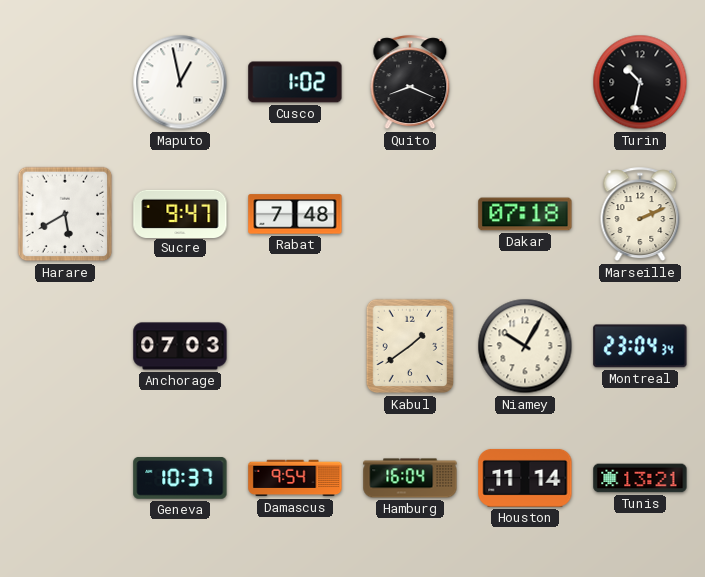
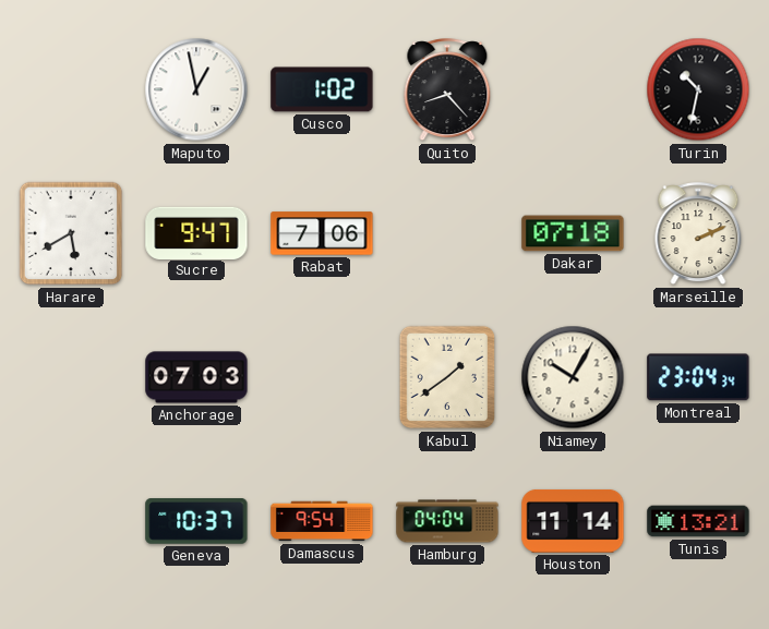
Quito: 8:19 -> 8:23
Rabat: 7:48 -> 7:06
Hamburg: 16:04 -> 04:04
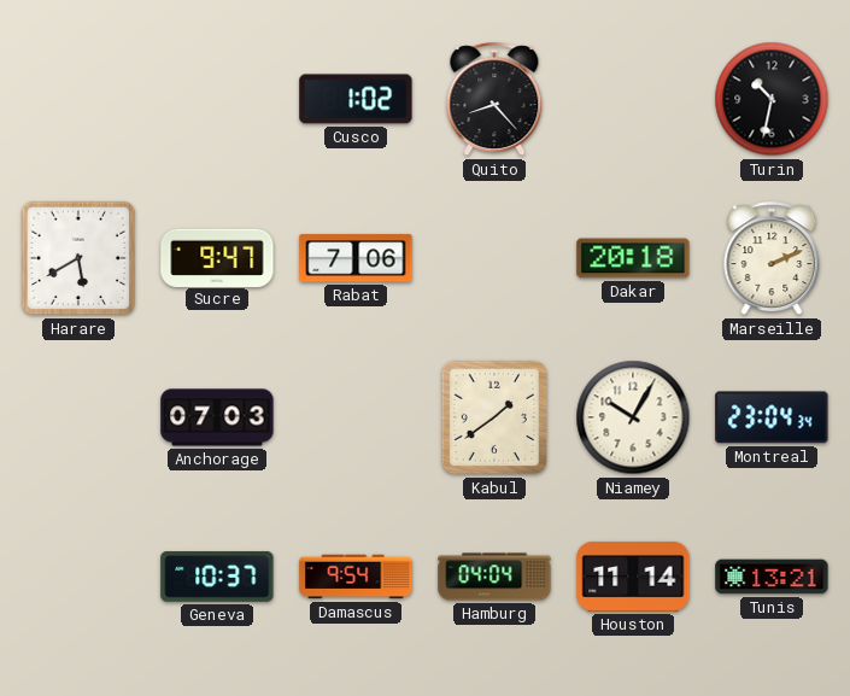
Maputo: 12:58 -> none
Dakar: 07:18 -> 20:18
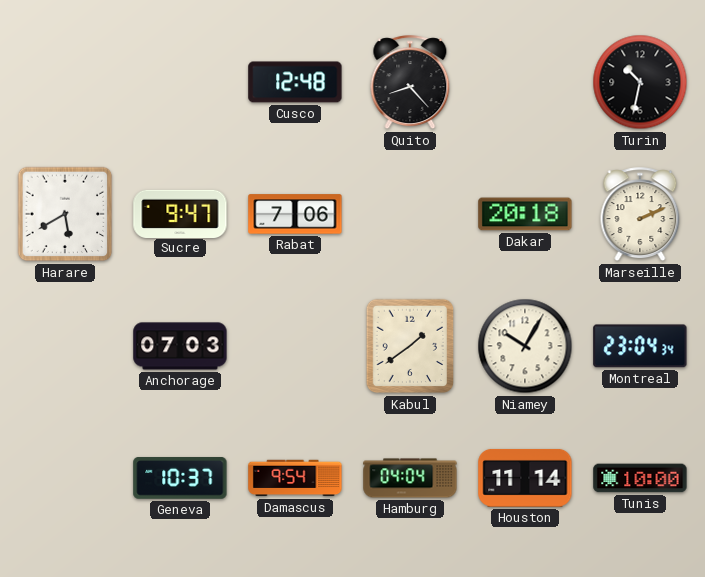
Cusco: 1:02 -> 12:48
Tunis: 13:21 -> 10:00
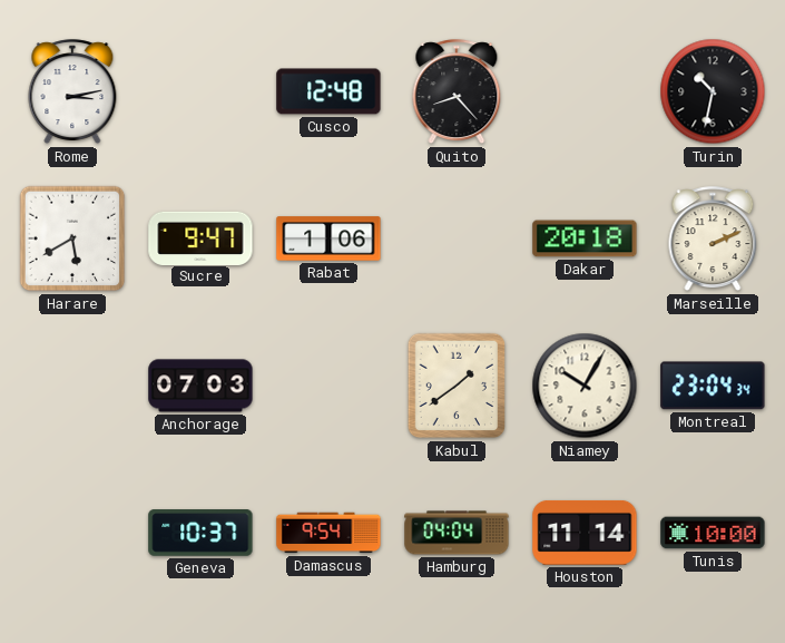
Rome: none -> 3:13
Rabat: 7:06 -> 1:06
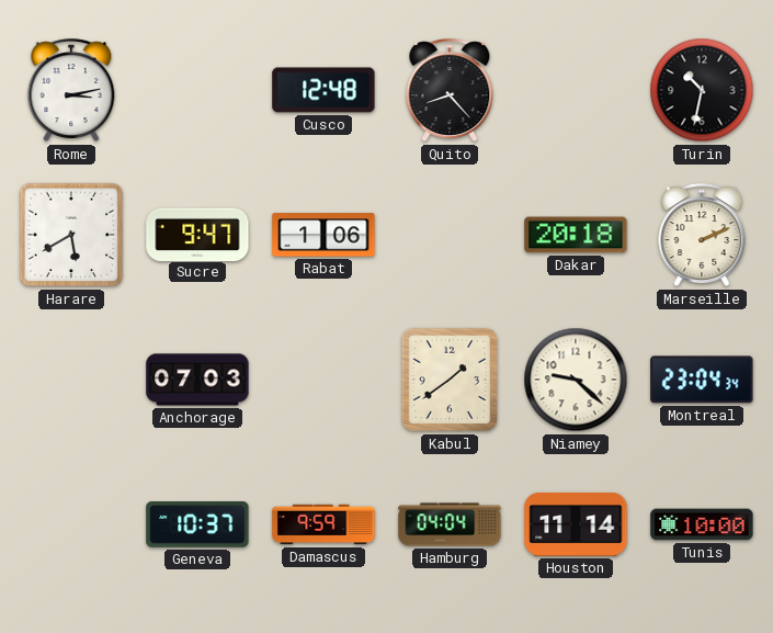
Niamey: 10:05 -> 9:22
Damascus: 9:54 -> 9:59
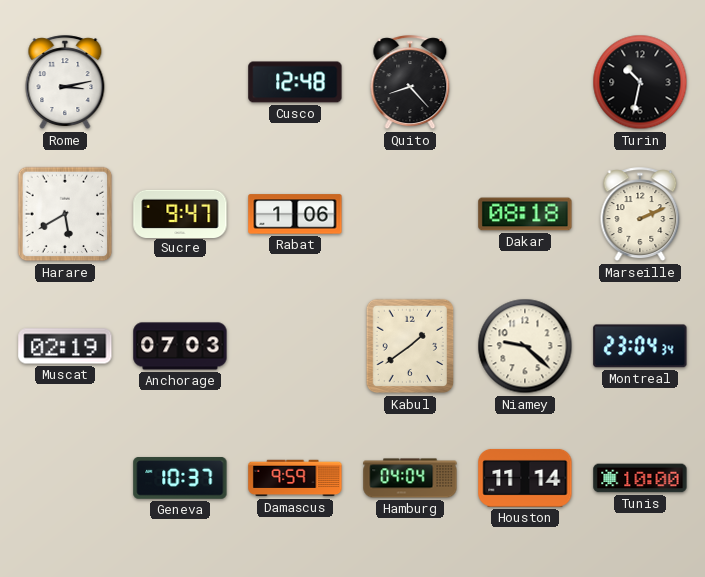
Dakar: 20:18 -> 08:18
Muscat: none -> 02:19
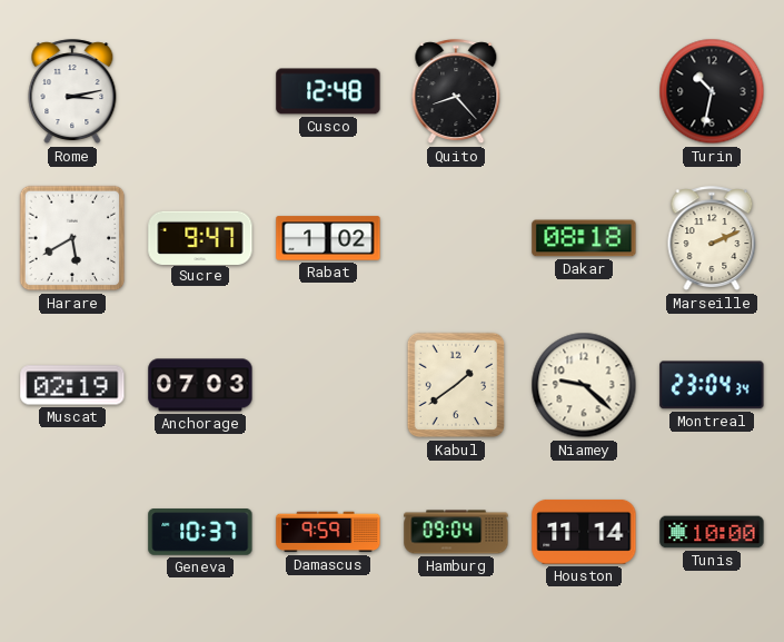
Rabat: 1:06 -> 1:02
Hamburg: 04:04 -> 09:04
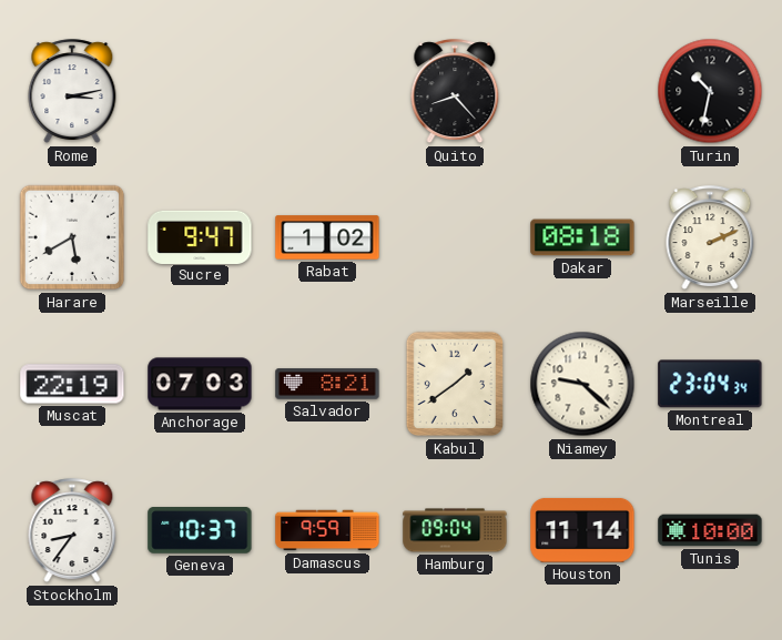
Cusco: 12:48 -> none
Muscat: 02:19 -> 22:19
Salvador: none -> 8:21
Stockholm: none -> 8:36
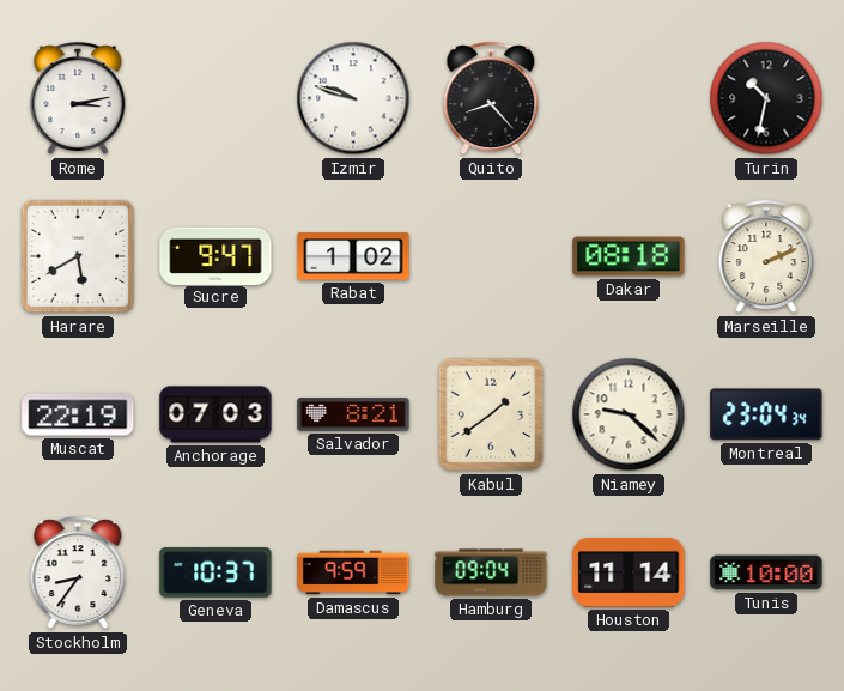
Izmir: none -> 9:48
